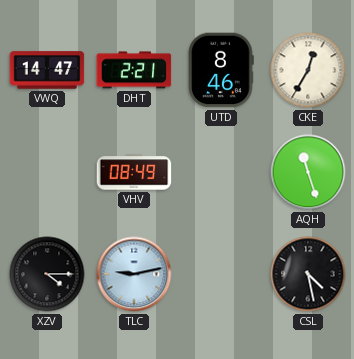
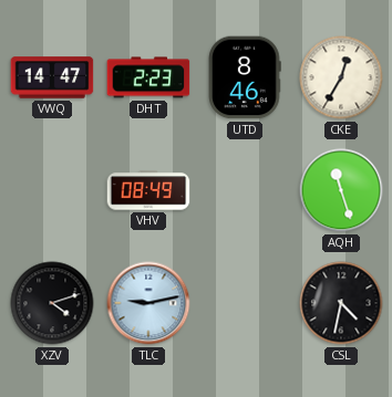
DHT: 2:21 -> 2:23
XZV: 4:15 -> 4:12
CSL: 4:28 -> 4:32
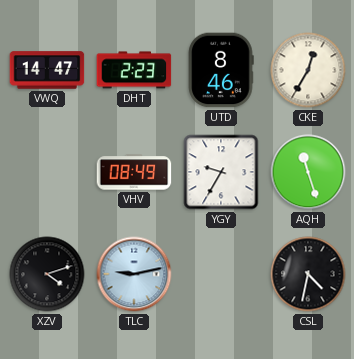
YGY: none -> 9:35
